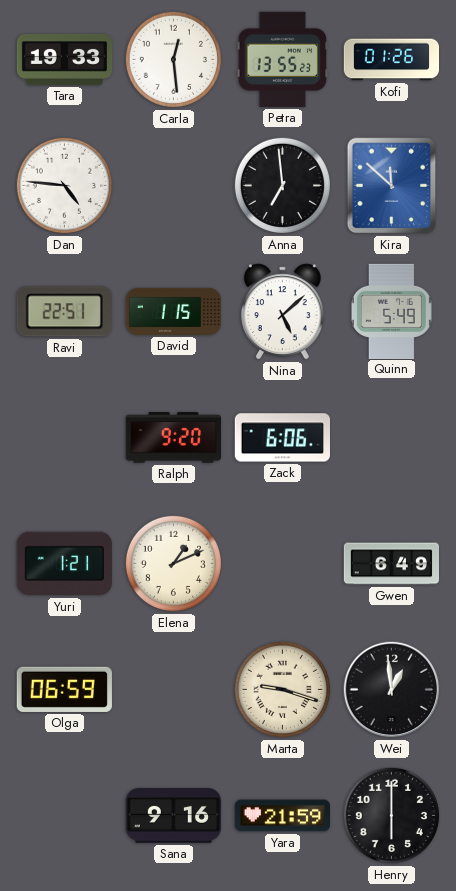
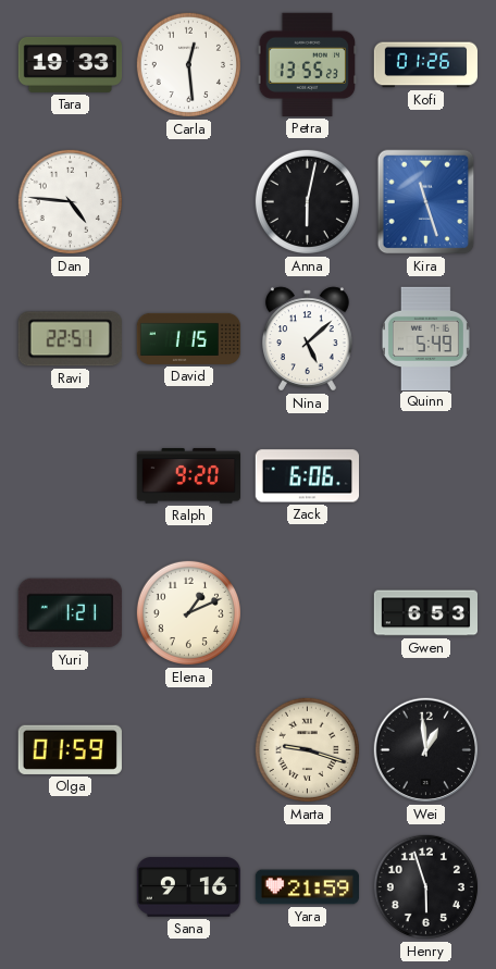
Anna: 6:59 -> 6:02
Kira: 11:52 -> 11:27
Gwen: 6:49 -> 6:53
Olga: 06:59 -> 01:59
Henry: 6:00 -> 5:57
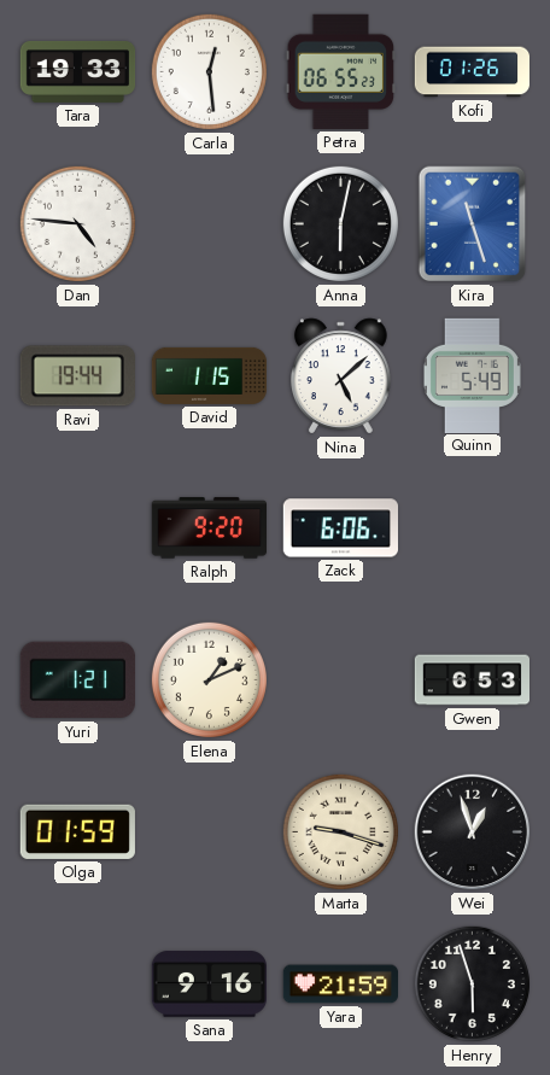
Petra: 13:55 -> 06:55
Ravi: 22:51 -> 19:44
Wei: 12:59 -> 12:57
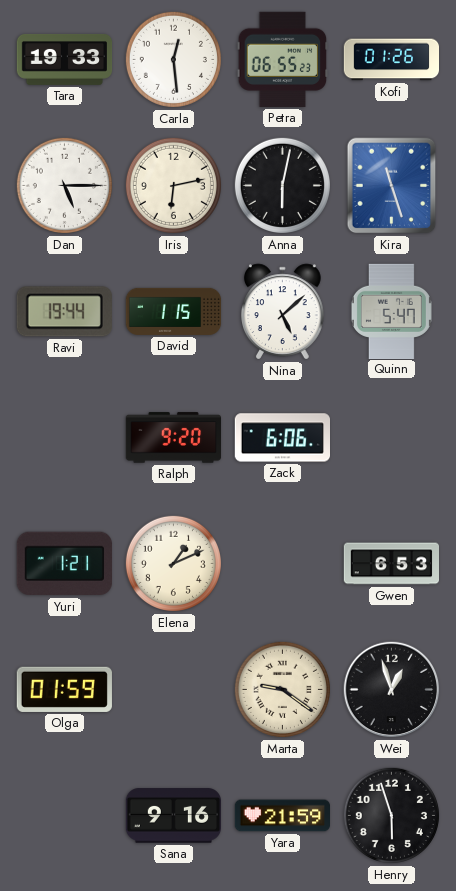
Dan: 4:46 -> 5:15
Iris: none -> 6:13
Quinn: 5:49 -> 5:47
Marta: 9:18 -> 9:21
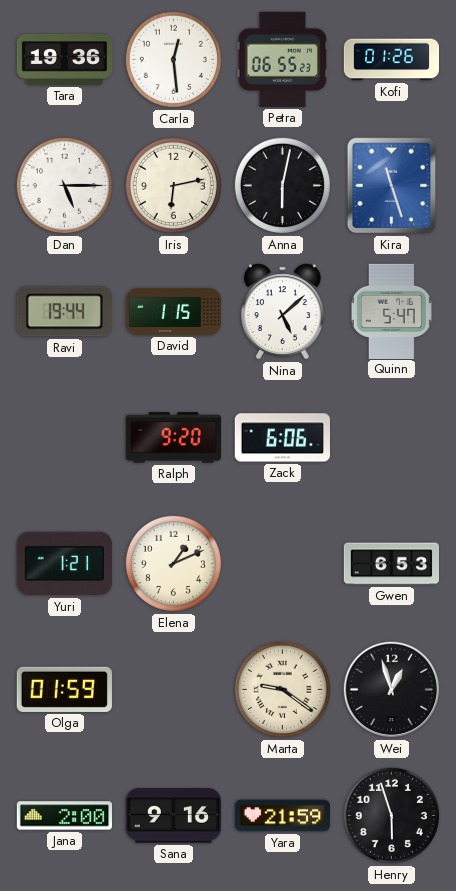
Tara: 19:33 -> 19:36
Jana: none -> 2:00
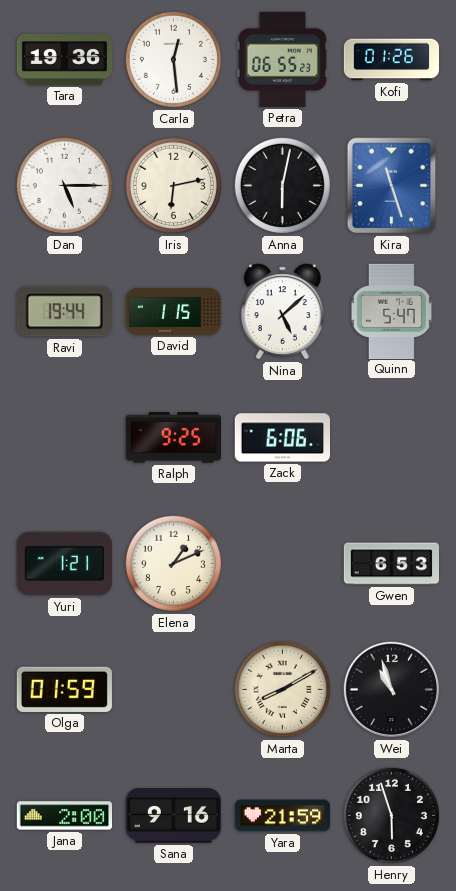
Ralph: 9:20 -> 9:25
Marta: 9:21 -> 8:10
Wei: 12:57 -> 10:57
